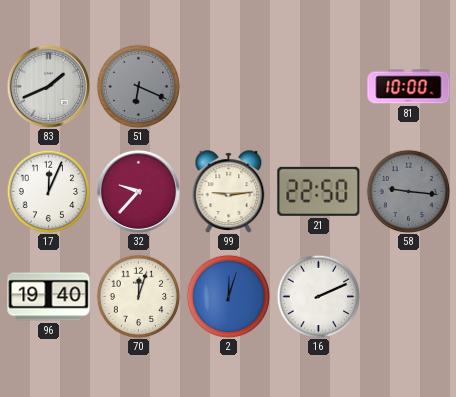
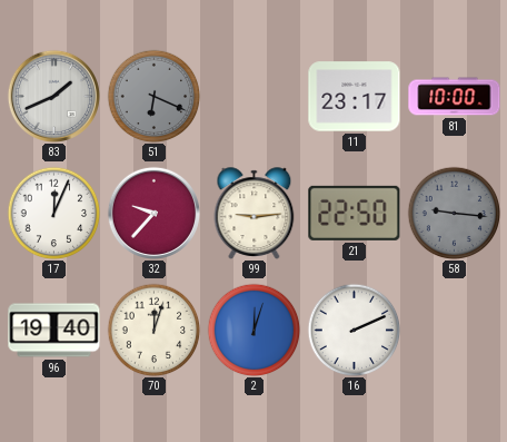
11: none -> 23:17
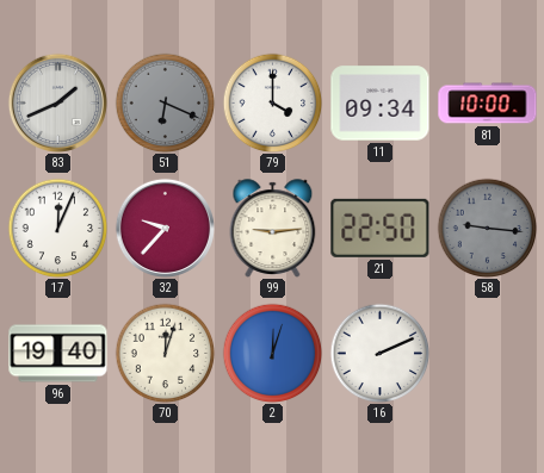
79: none -> 4:00
11: 23:17 -> 09:34
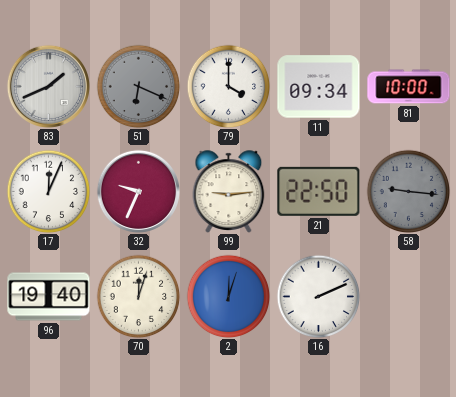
32: 9:37 -> 9:34
